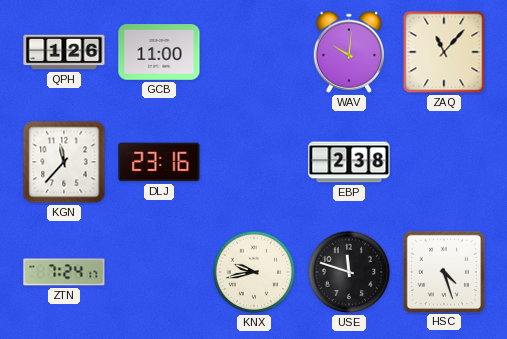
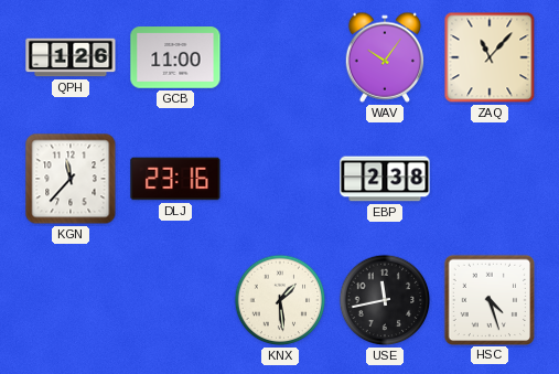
WAV: 10:01 -> 10:06
ZTN: 7:24 -> none
KNX: 9:43 -> 1:29
USE: 11:48 -> 11:43
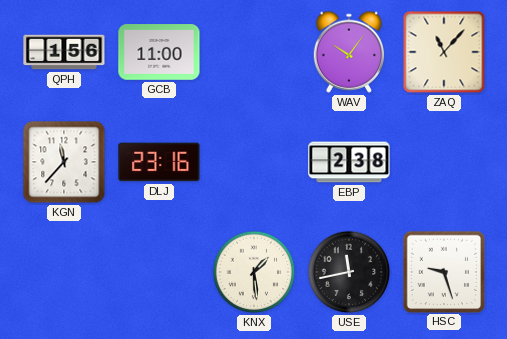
QPH: 1:26 -> 1:56
HSC: 4:27 -> 9:27
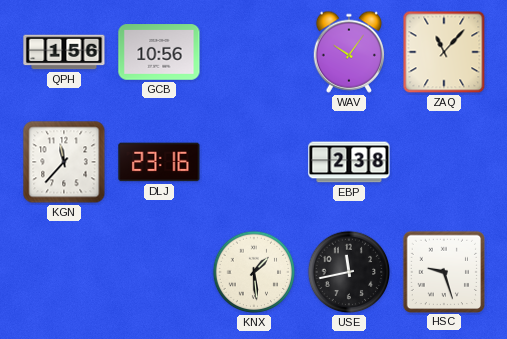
GCB: 11:00 -> 10:56
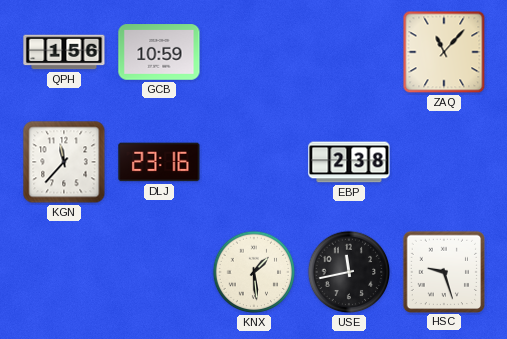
GCB: 10:56 -> 10:59
WAV: 10:06 -> none
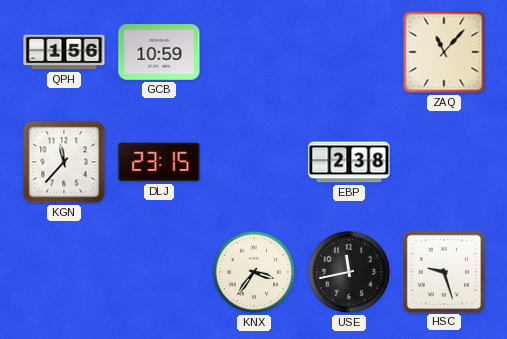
DLJ: 23:16 -> 23:15
KNX: 1:29 -> 3:36
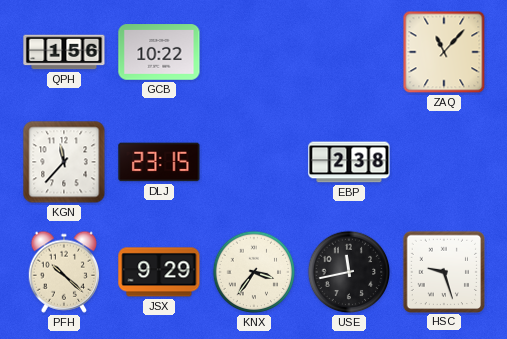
GCB: 10:59 -> 10:22
PFH: none -> 10:22
JSX: none -> 9:29
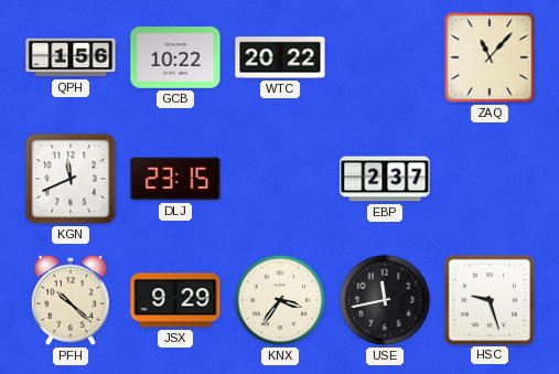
WTC: none -> 20:22
KGN: 11:37 -> 11:41
EBP: 2:38 -> 2:37
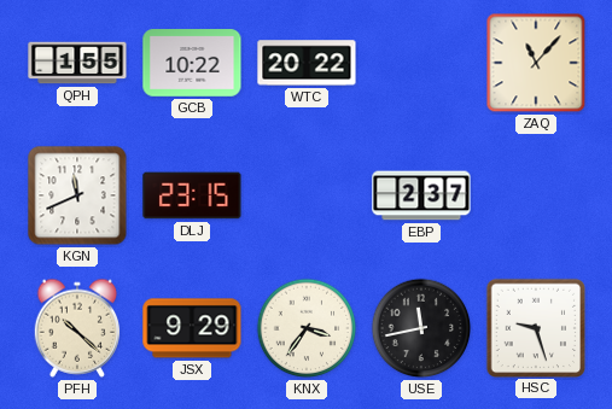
QPH: 1:56 -> 1:55
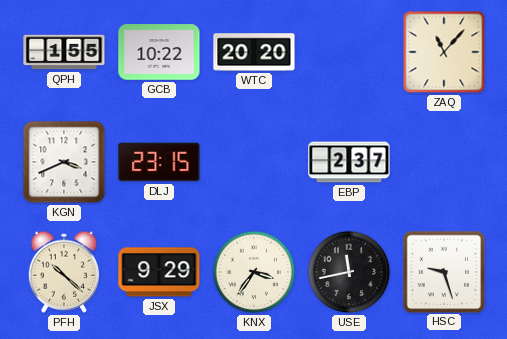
WTC: 20:22 -> 20:20
KGN: 11:41 -> 3:41
